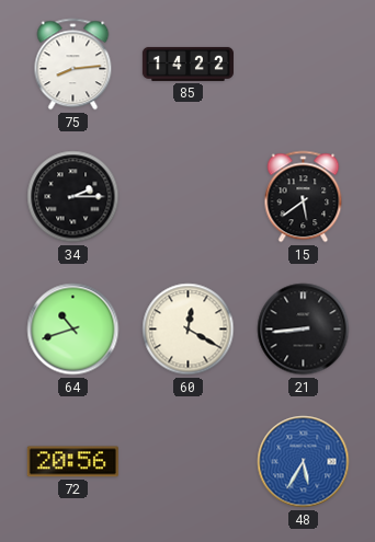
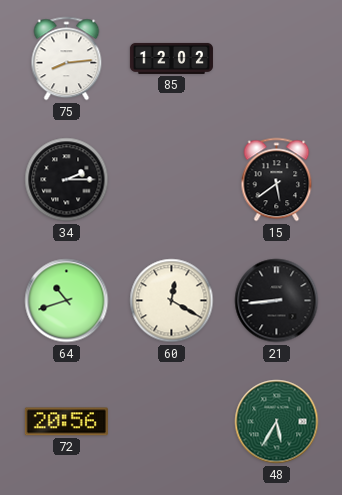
85: 14:22 -> 12:02
48 dial: blue -> green
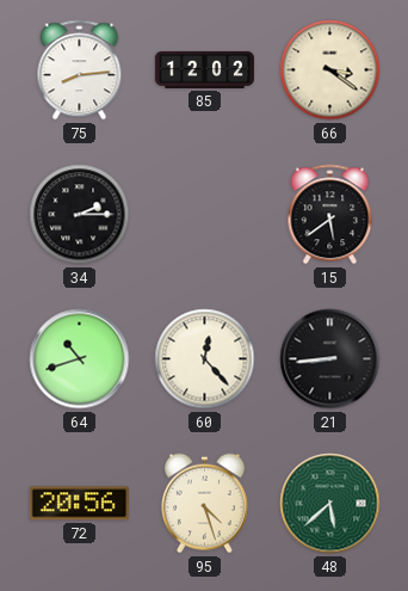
66: none -> 3:21
60: 12:20 -> 12:23
95: none -> 4:27
48: 5:35 -> 5:38
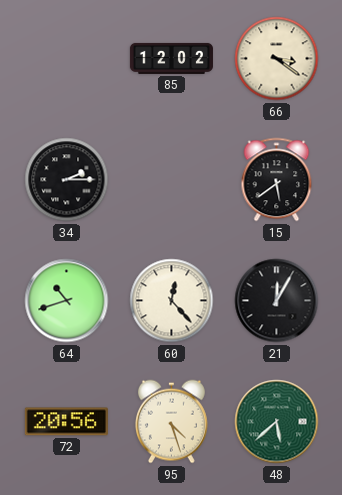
75: 8:14 -> none
21: 8:44 -> 12:05
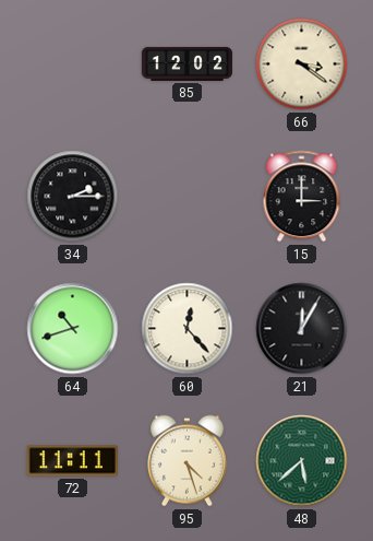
15: 5:39 -> 3:00
72: 20:56 -> 11:11
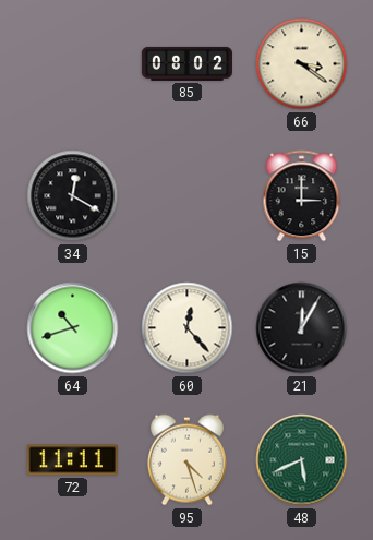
85: 12:02 -> 08:02
34: 2:15 -> 12:20
48: 5:38 -> 5:41
